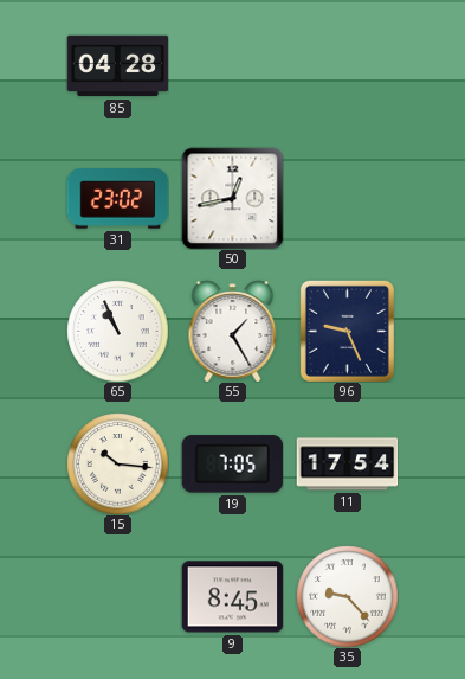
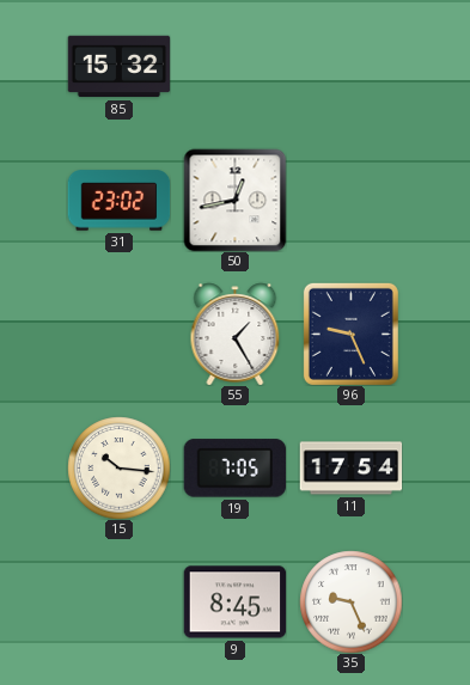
85: 04:28 -> 15:32
65: 10:56 -> none
35: 9:23 -> 9:26
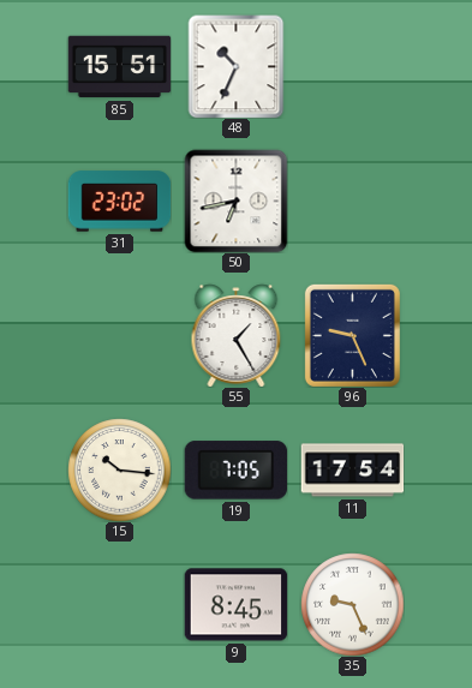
85: 15:32 -> 15:51
48: none -> 10:34
50: 12:43 -> 6:43
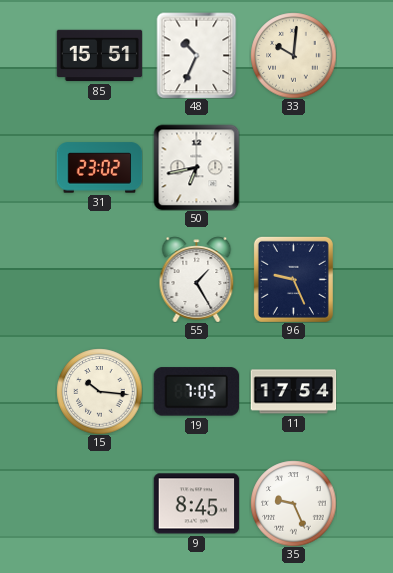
33: none -> 10:01
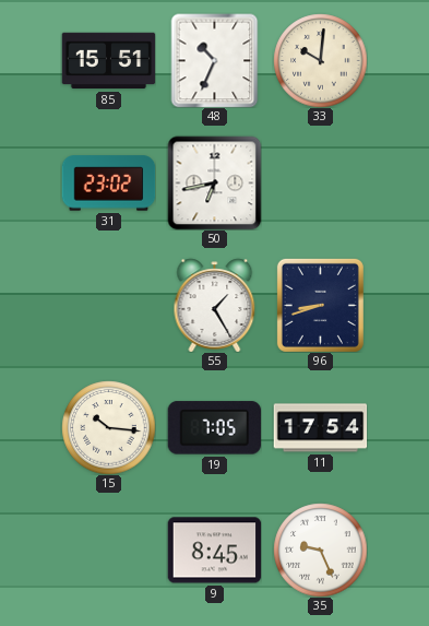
96: 9:26 -> 8:42
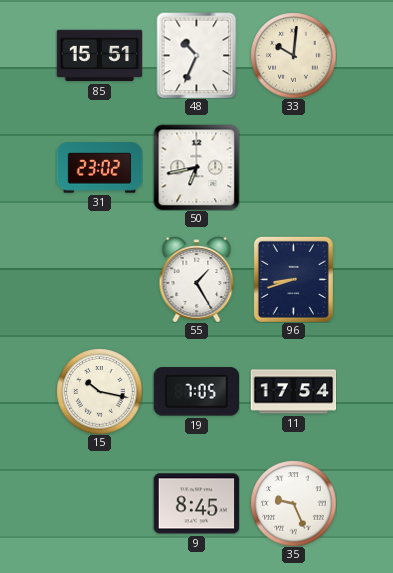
15: 10:16 -> 10:17
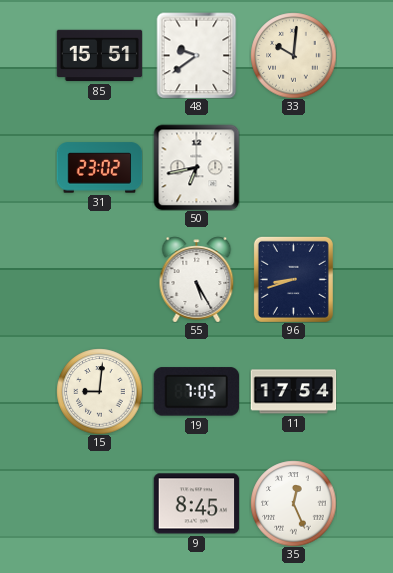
48: 10:34 -> 9:39
55: 1:25 -> 5:25
15: 10:17 -> 9:01
35: 9:26 -> 12:26
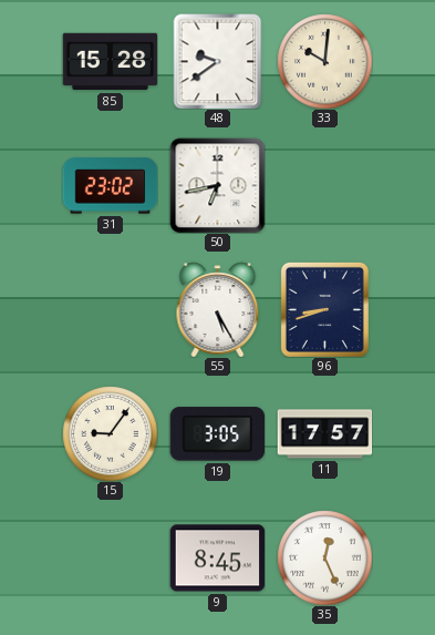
85: 15:51 -> 15:28
15: 9:01 -> 9:06
19: 7:05 -> 3:05
11: 17:54 -> 17:57
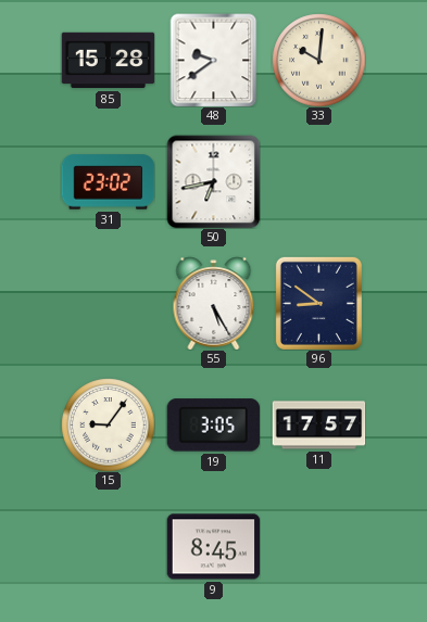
96: 8:42 -> 8:51
35: 12:26 -> none
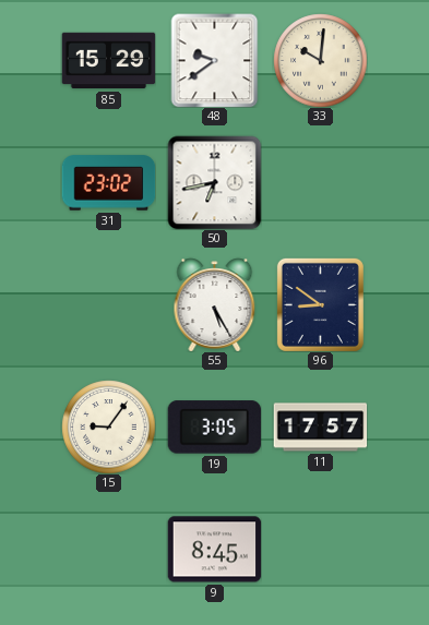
85: 15:28 -> 15:29
